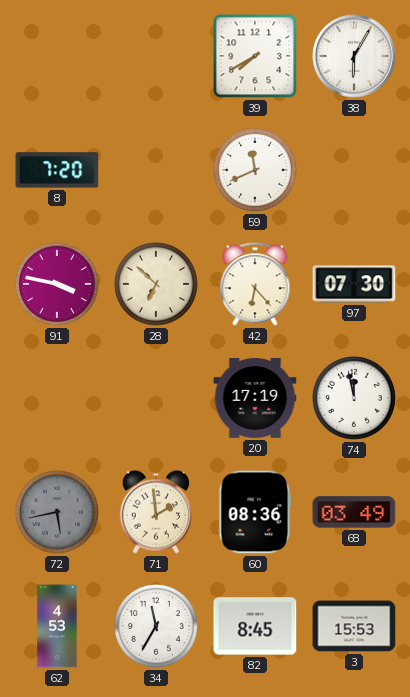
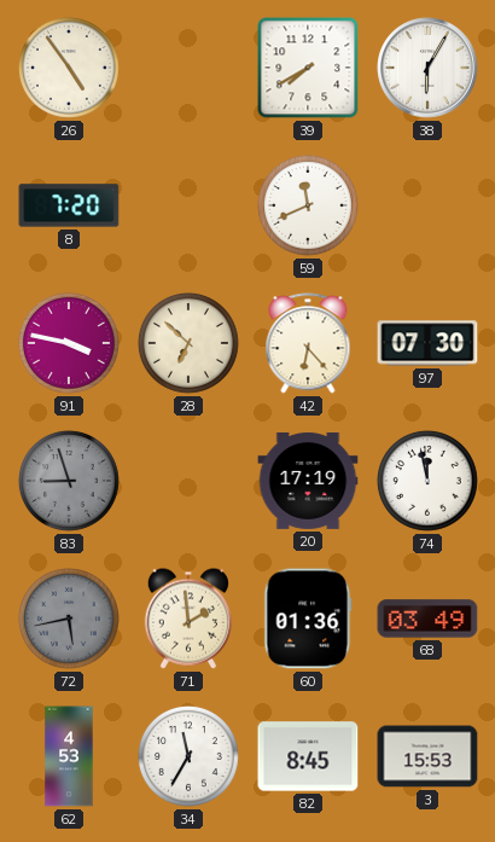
26: none -> 4:54
83: none -> 8:57
60: 08:36 -> 01:36
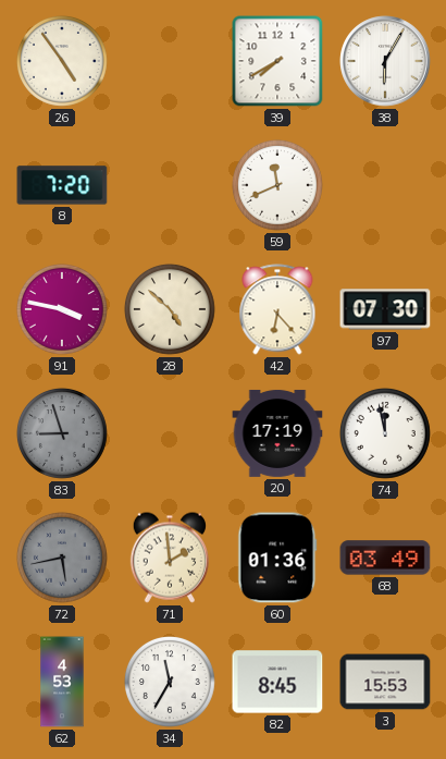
28: 6:52 -> 4:52
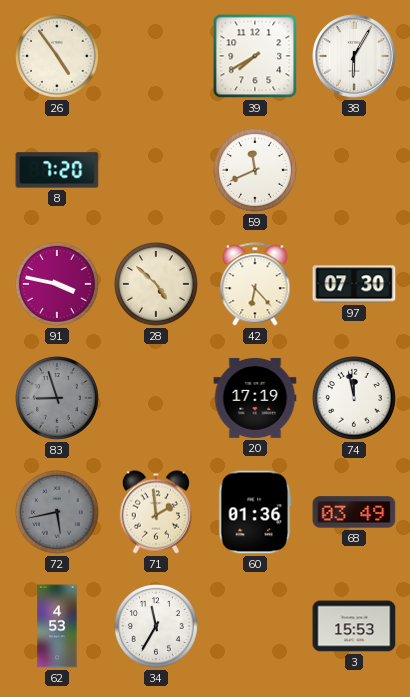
82: 8:45 -> none
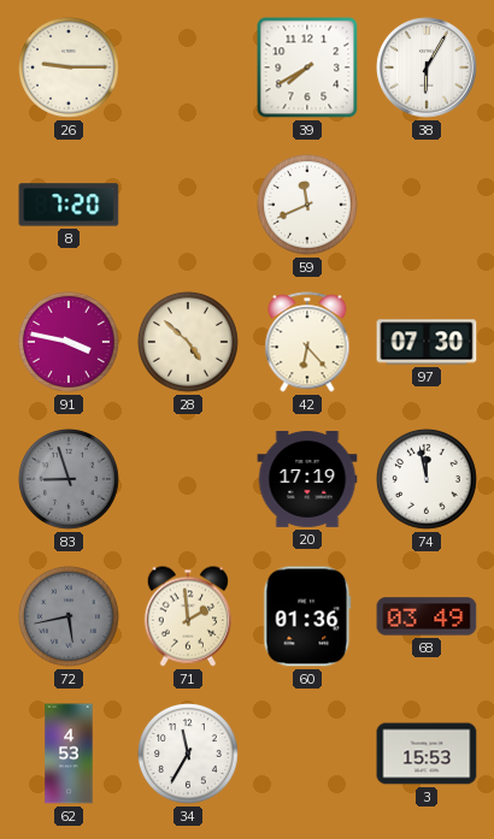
26: 4:54 -> 9:15
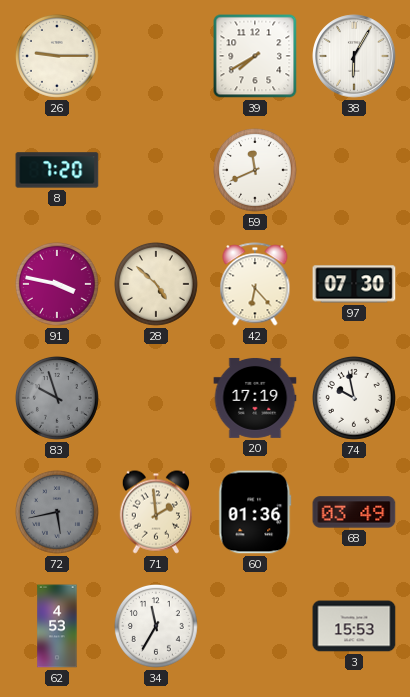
83: 8:57 -> 9:57
74: 11:58 -> 9:58
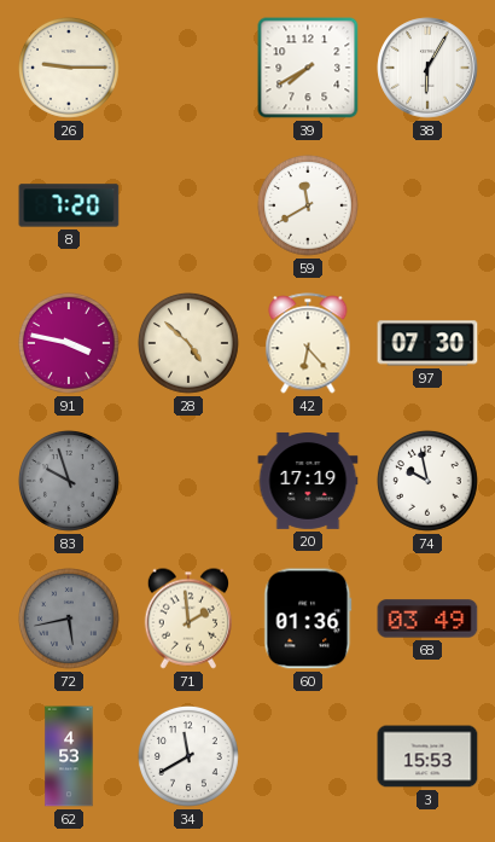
59: 11:41 -> 11:40
34: 11:35 -> 11:40
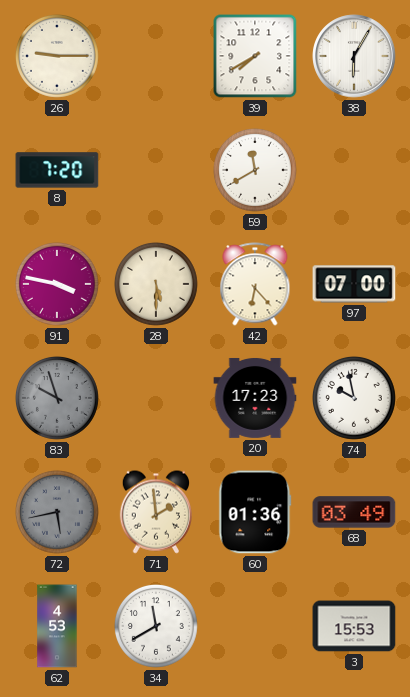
28: 4:52 -> 5:30
97: 07:30 -> 07:00
20: 17:19 -> 17:23
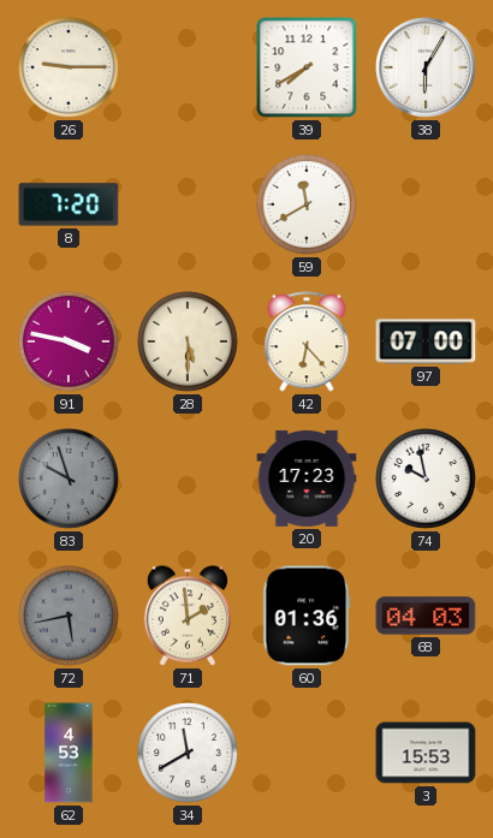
68: 03:49 -> 04:03
